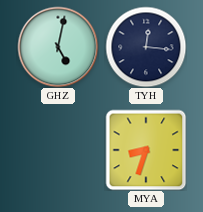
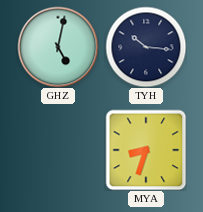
TYH: 12:16 -> 10:16
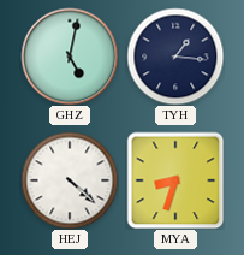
TYH: 10:16 -> 1:16
HEJ: none -> 4:22
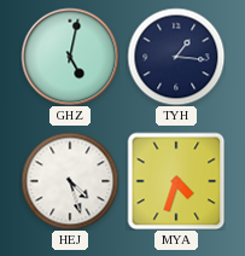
HEJ: 4:22 -> 4:27
MYA: 8:33 -> 4:33
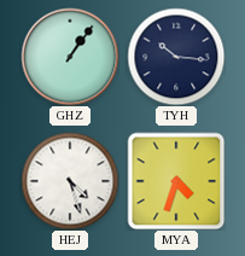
GHZ: 5:02 -> 1:06
TYH: 1:16 -> 10:16
